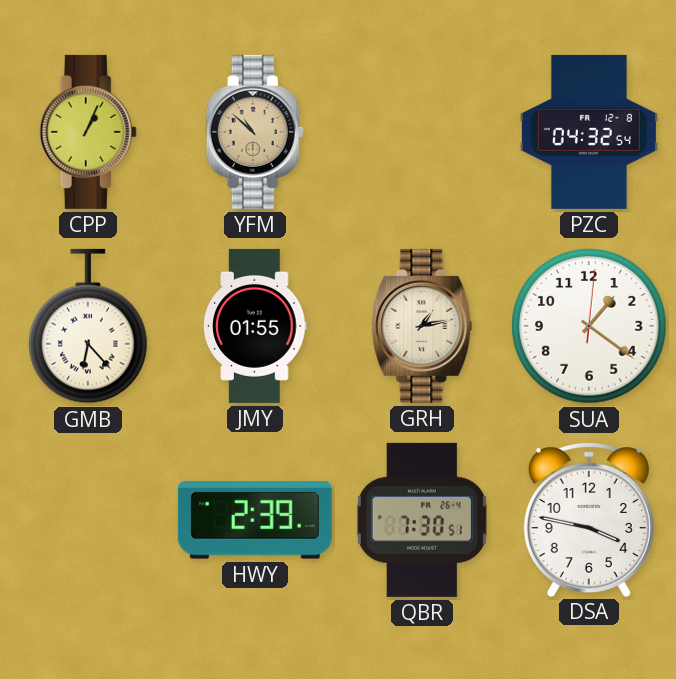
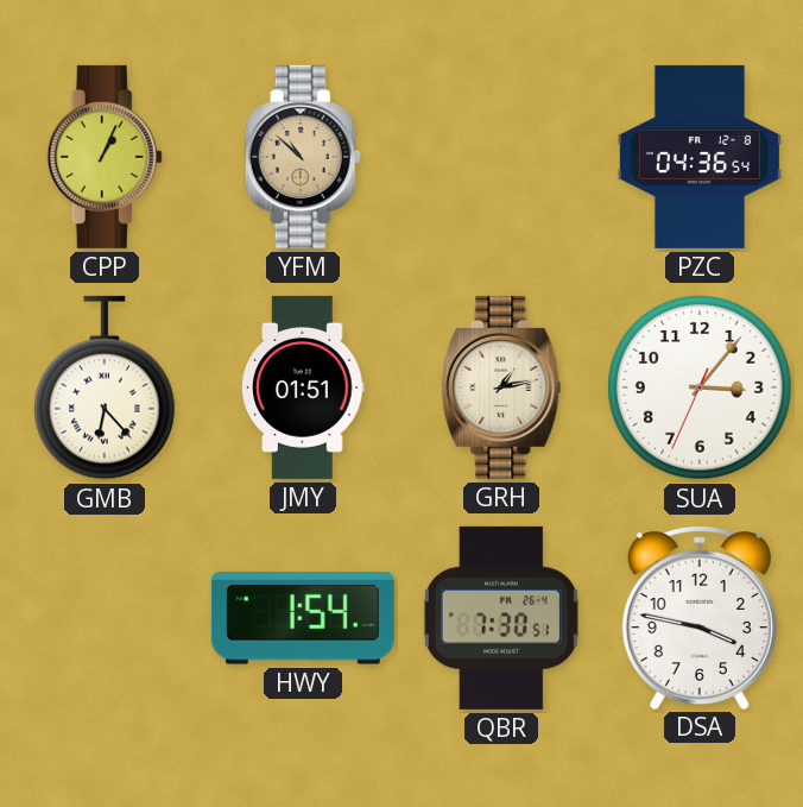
PZC: 04:32 -> 04:36
JMY: 01:55 -> 01:51
SUA: 1:21 -> 3:06
HWY: 2:39 -> 1:54
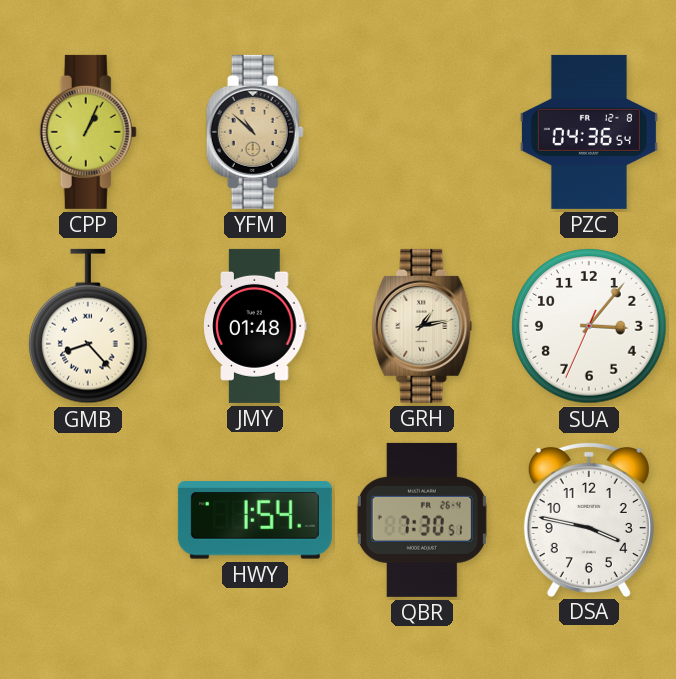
GMB: 6:23 -> 8:23
JMY: 01:51 -> 01:48
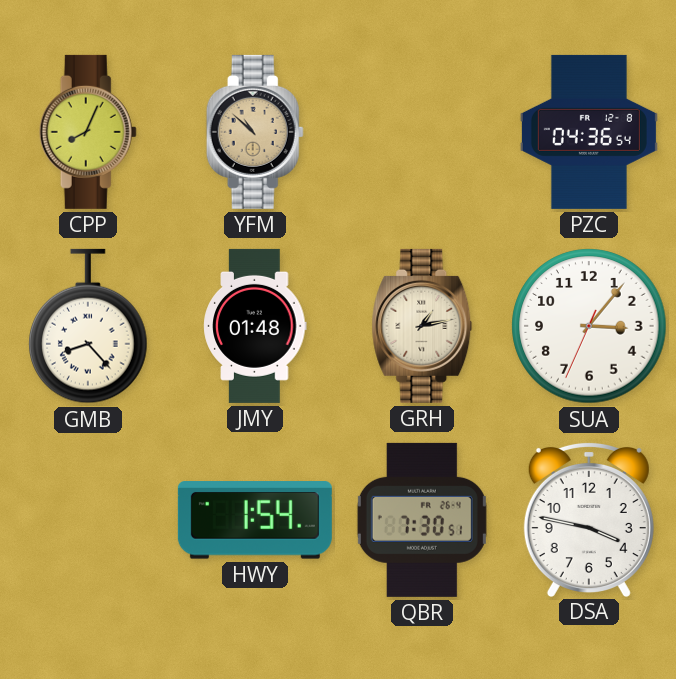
CPP: 1:04 -> 8:04
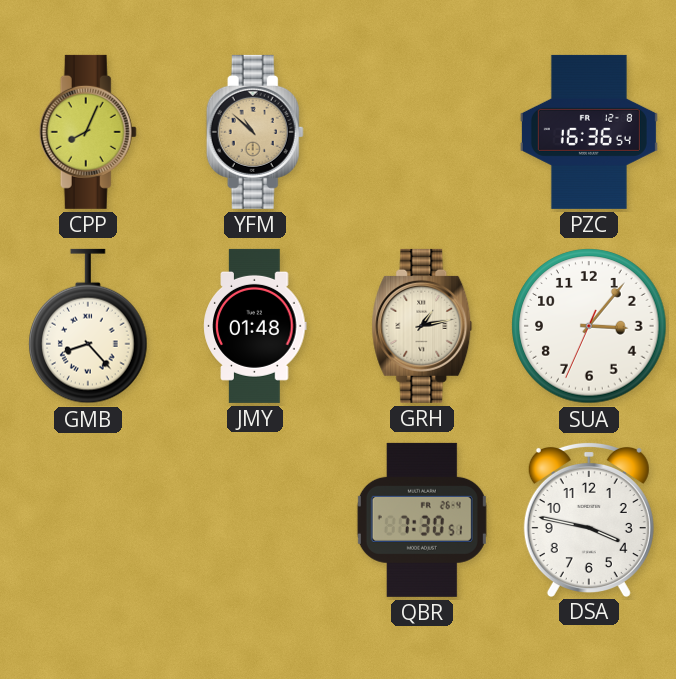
PZC: 04:36 -> 16:36
HWY: 1:54 -> none
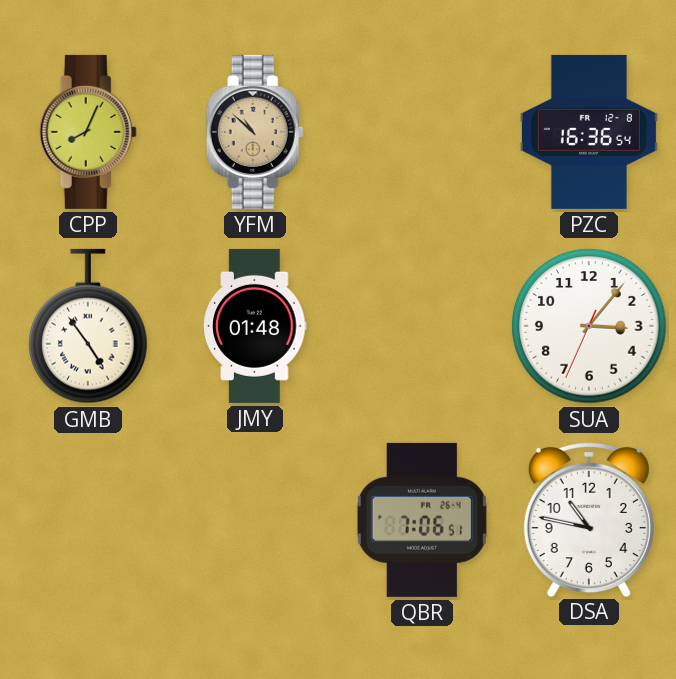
GMB: 8:23 -> 4:54
GRH: 1:13 -> none
QBR: 7:30 -> 7:06
DSA: 3:47 -> 10:47
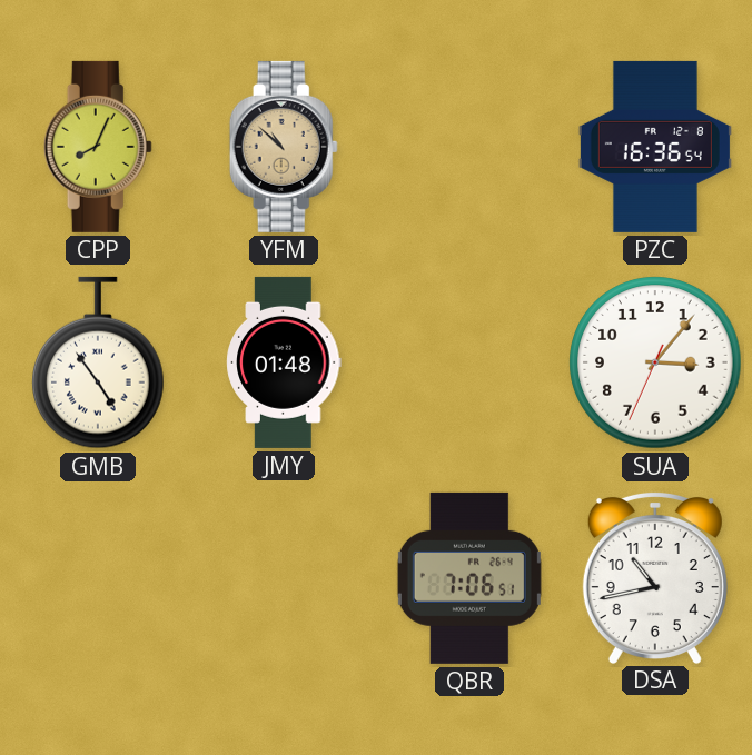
DSA: 10:47 -> 10:43
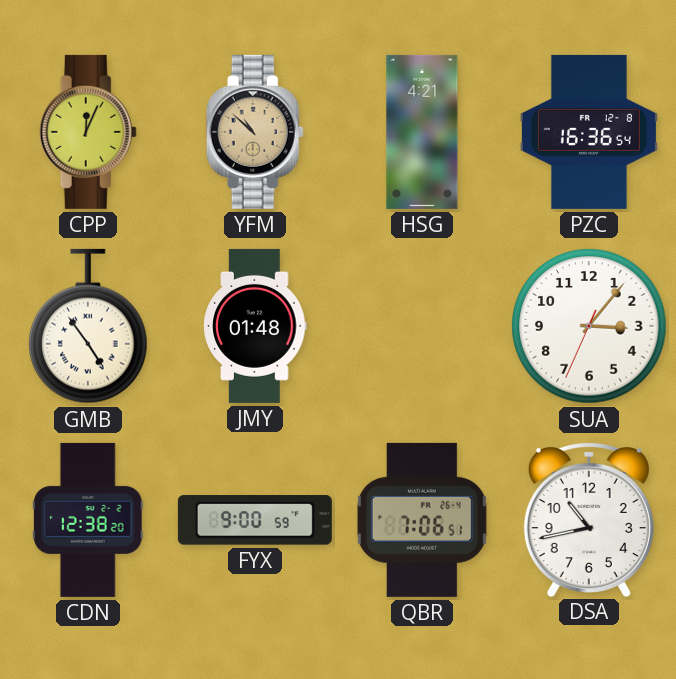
CPP: 8:04 -> 12:04
HSG: none -> 4:21
CDN: none -> 12:38
FYX: none -> 9:00
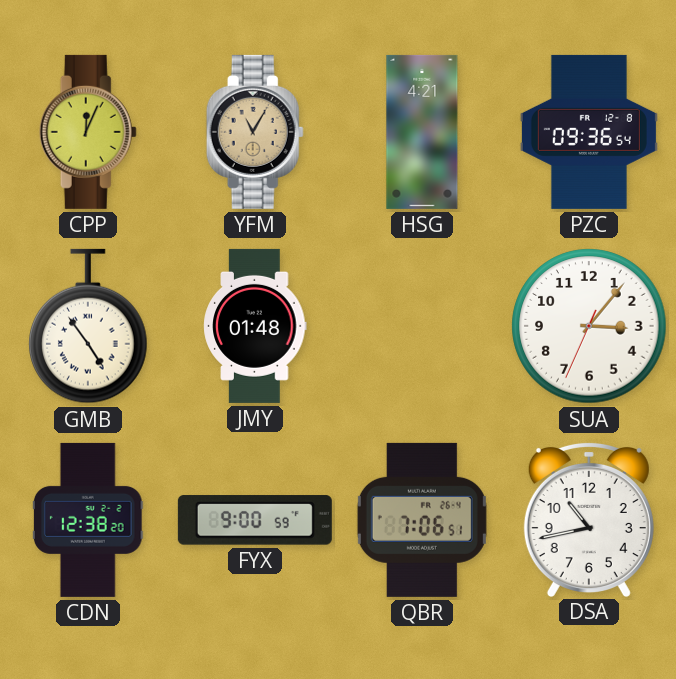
YFM: 10:52 -> 11:05
PZC: 16:36 -> 09:36
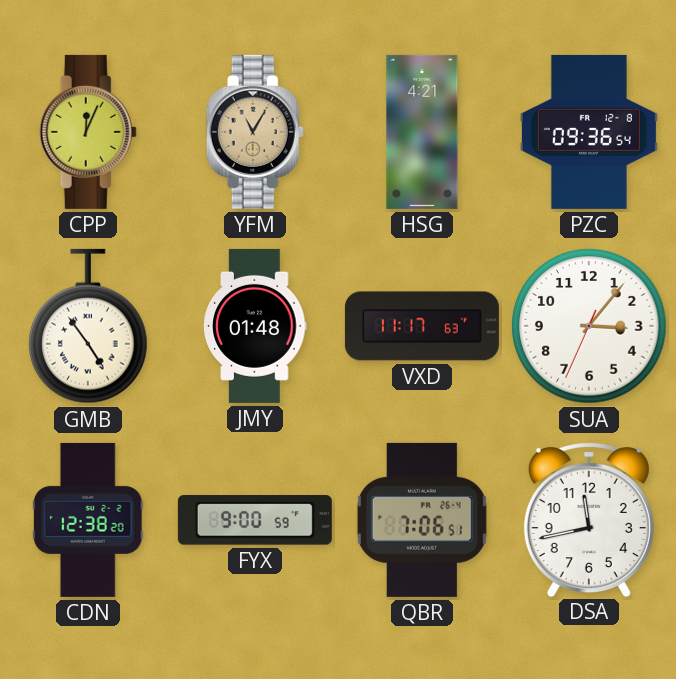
VXD: none -> 11:17
DSA: 10:43 -> 11:43
